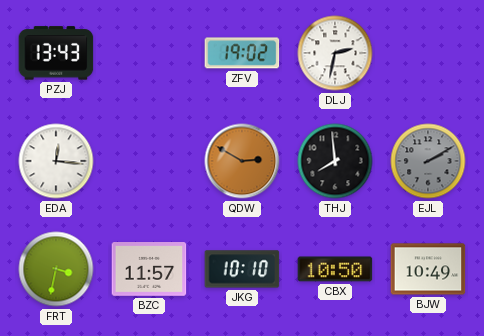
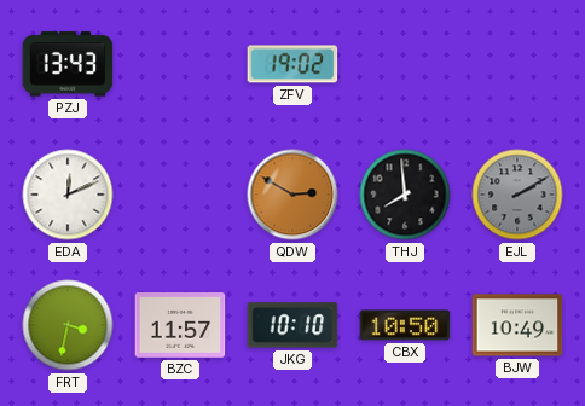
DLJ: 2:32 -> none
EDA: 12:16 -> 12:11
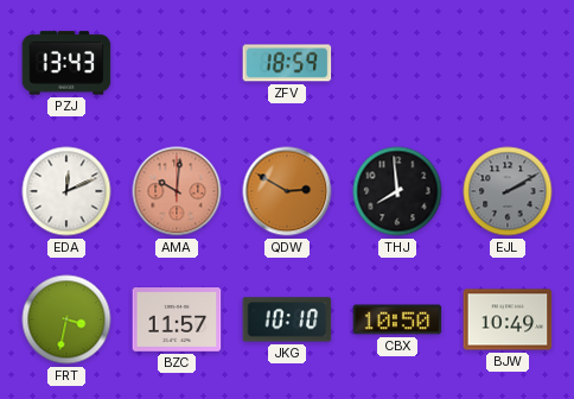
ZFV: 19:02 -> 18:59
AMA: none -> 10:01
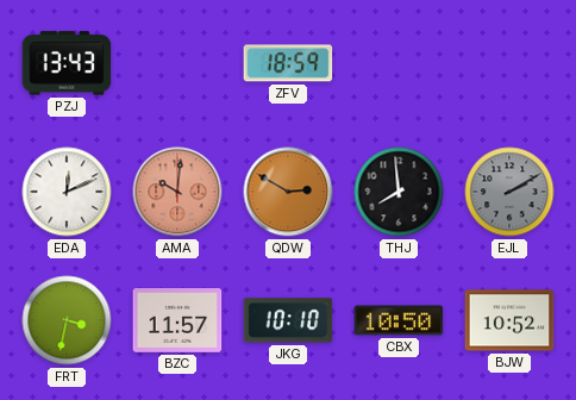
BJW: 10:49 -> 10:52
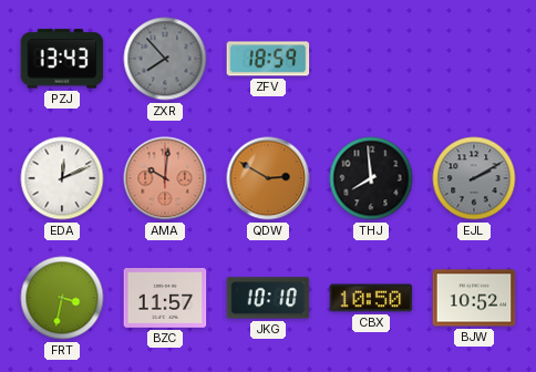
ZXR: none -> 7:53
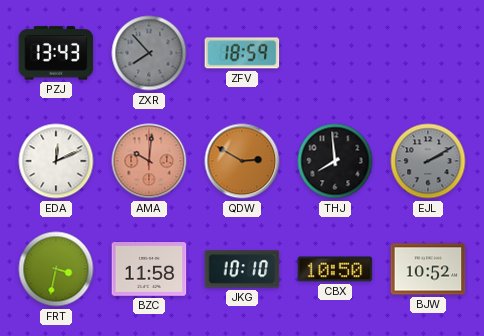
BZC: 11:57 -> 11:58
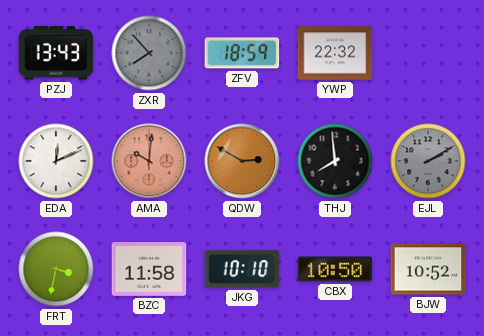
YWP: none -> 22:32
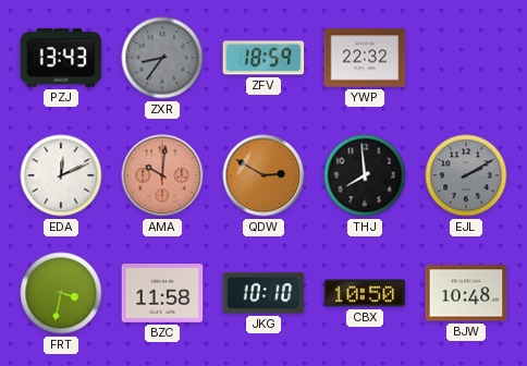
ZXR: 7:53 -> 8:36
BJW: 10:52 -> 10:48
